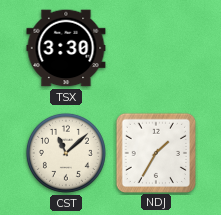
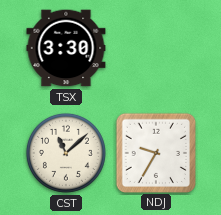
NDJ: 1:35 -> 9:35
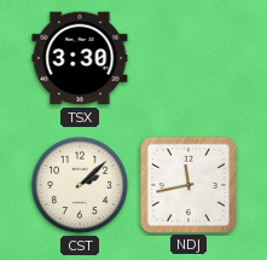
CST: 11:08 -> 2:08
NDJ: 9:35 -> 11:43
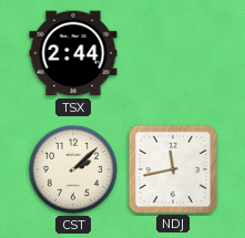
TSX: 3:30 -> 2:44
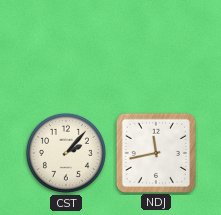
TSX: 2:44 -> none
CST: 2:08 -> 2:07
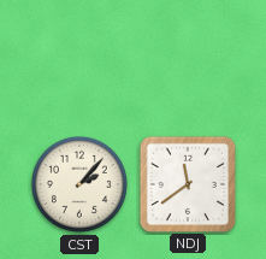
NDJ: 11:43 -> 11:39
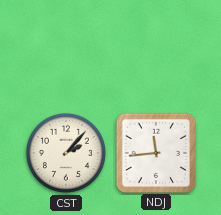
NDJ: 11:39 -> 11:44
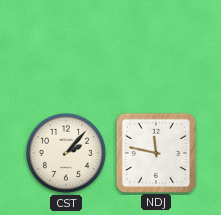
NDJ: 11:44 -> 11:47
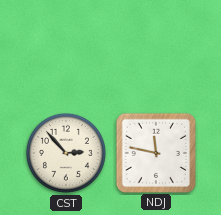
CST: 2:07 -> 2:53
